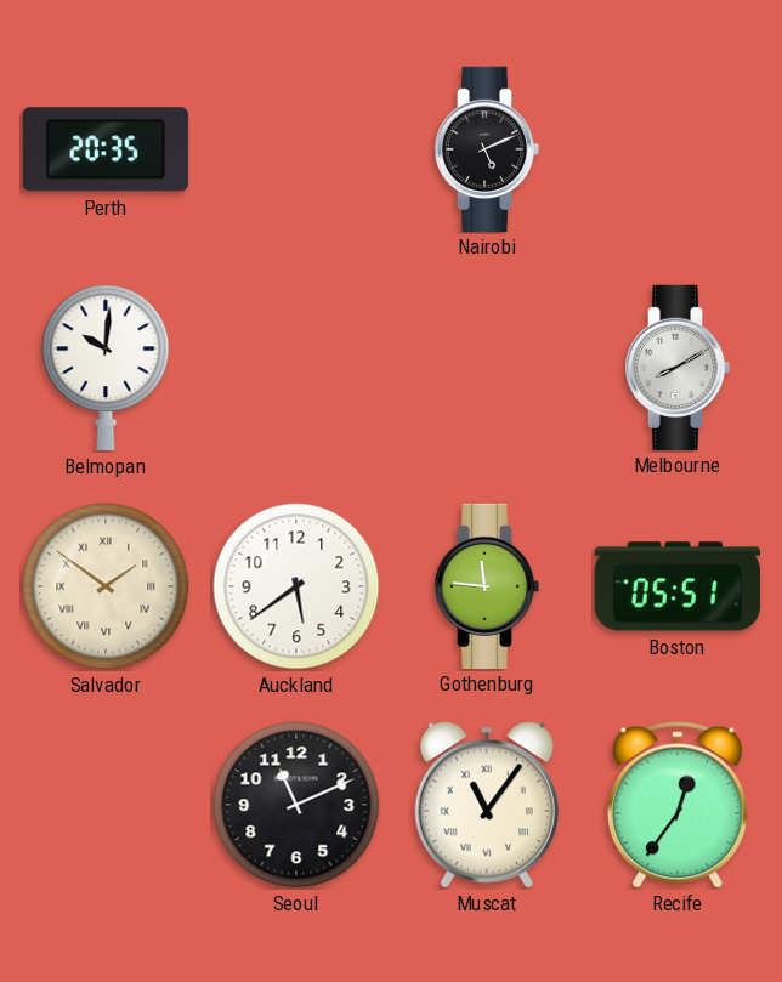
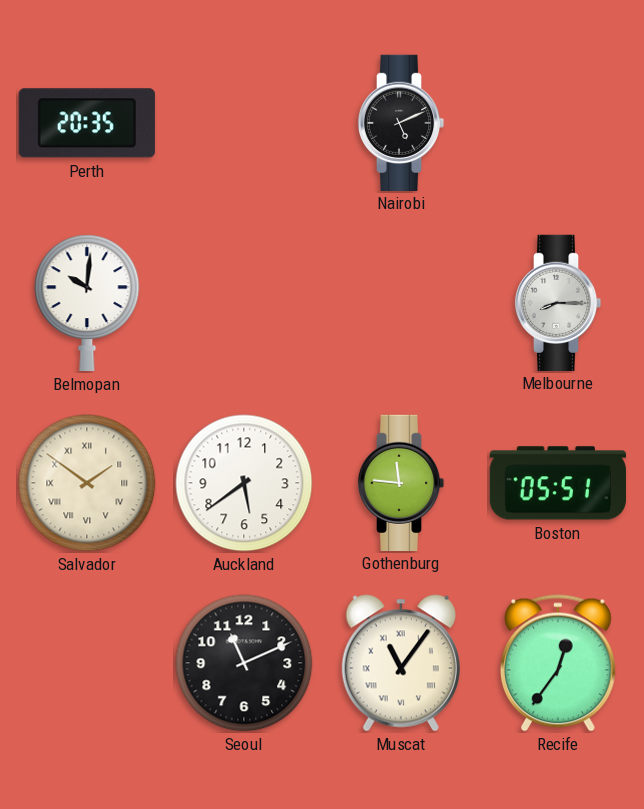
Melbourne: 8:10 -> 8:15
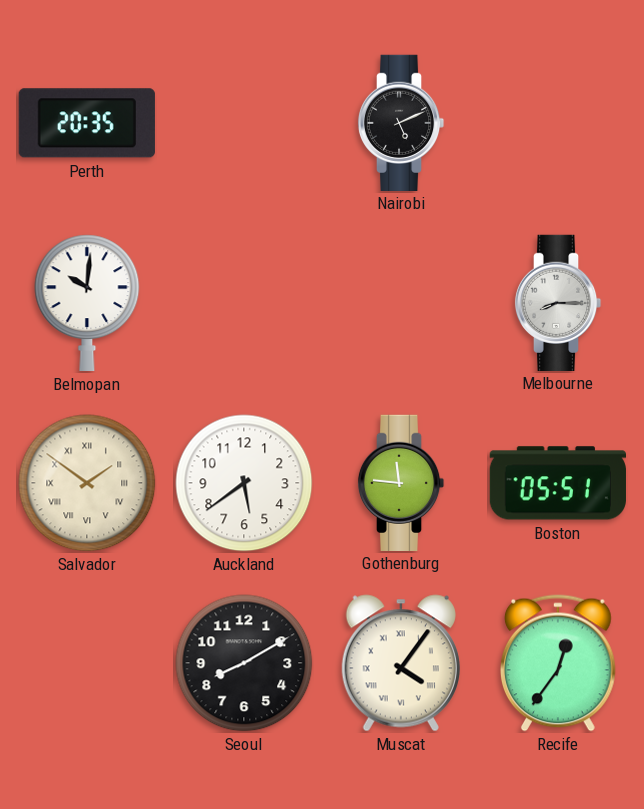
Seoul: 11:11 -> 8:10
Muscat: 11:06 -> 4:06
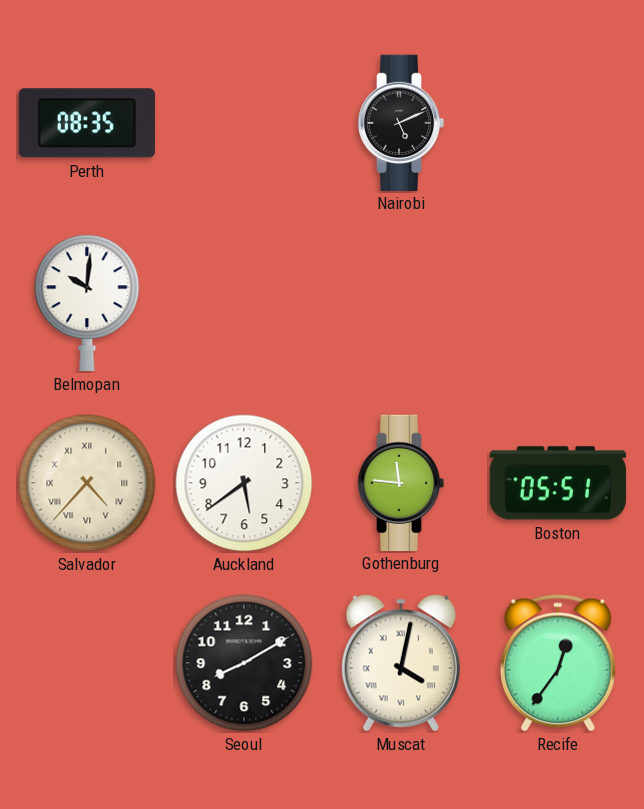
Perth: 20:35 -> 08:35
Melbourne: 8:15 -> none
Salvador: 1:51 -> 4:37
Muscat: 4:06 -> 4:02
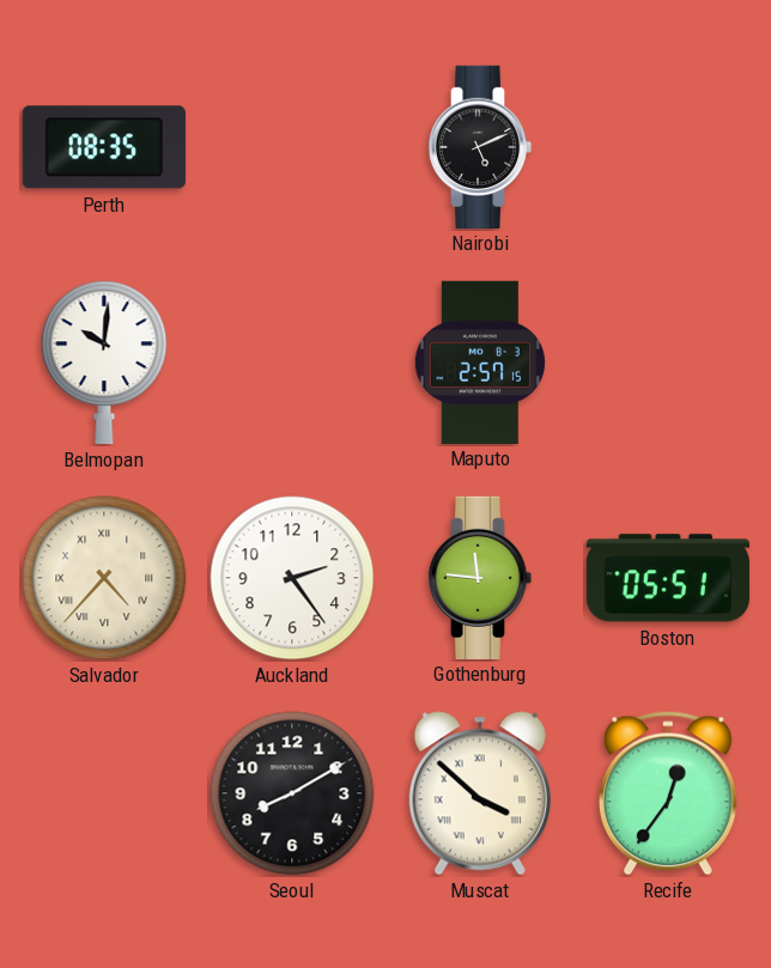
Maputo: none -> 2:57
Auckland: 5:39 -> 2:24
Muscat: 4:02 -> 3:52
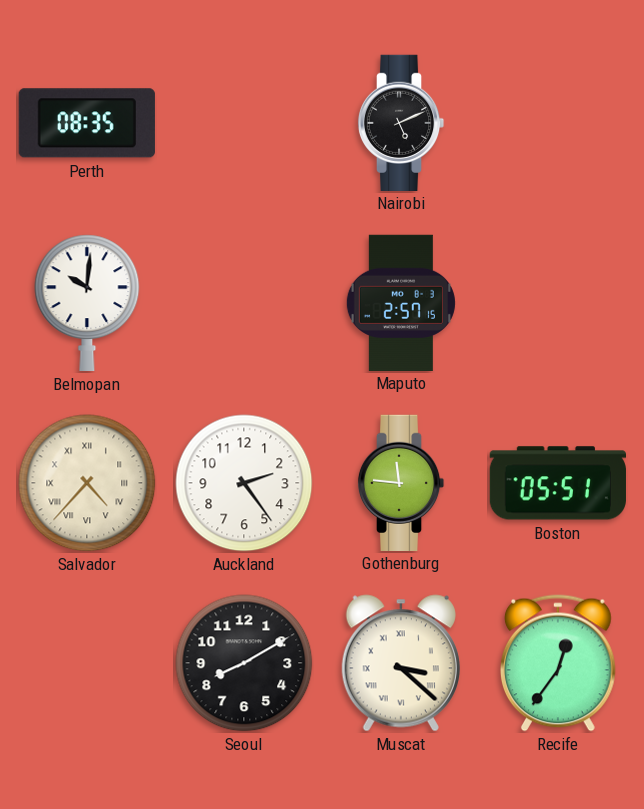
Muscat: 3:52 -> 3:22
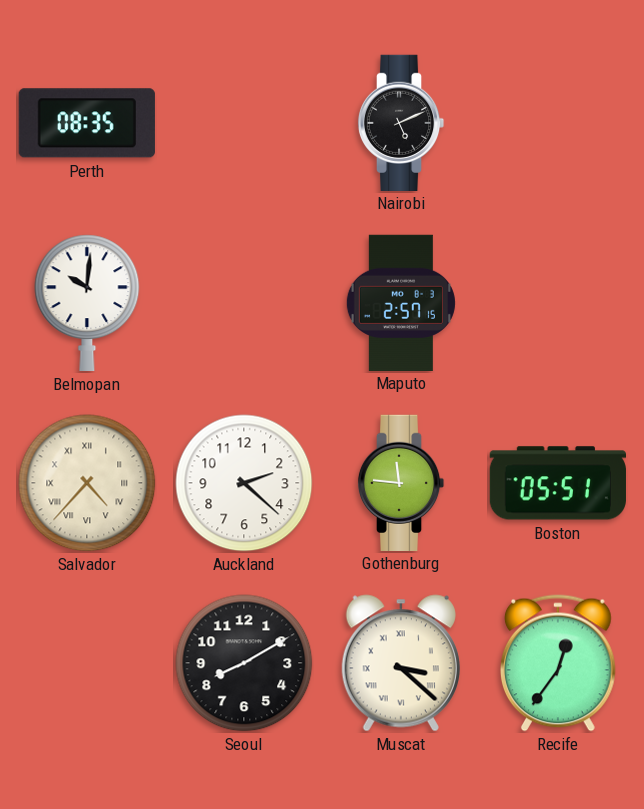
Auckland: 2:24 -> 2:22
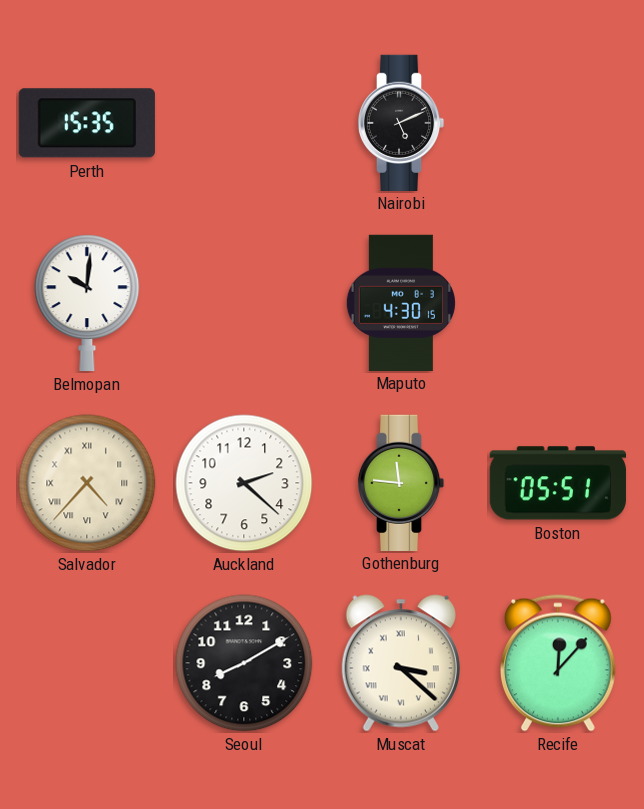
Perth: 08:35 -> 15:35
Maputo: 2:57 -> 4:30
Recife: 12:36 -> 12:07
